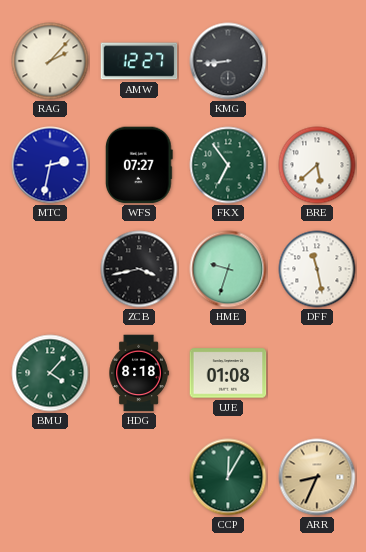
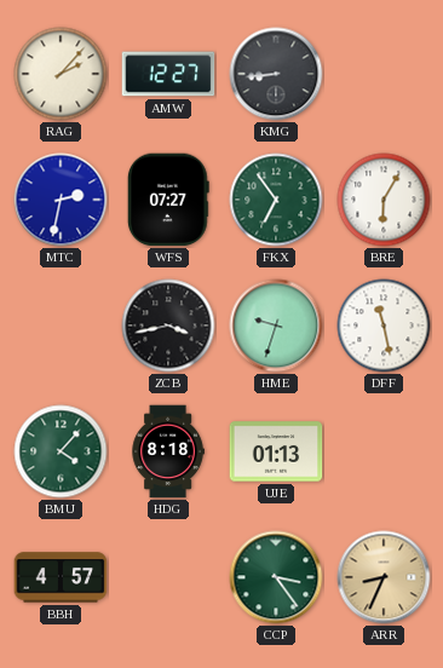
BRE: 5:38 -> 6:05
UJE: 01:08 -> 01:13
BBH: none -> 4:57
CCP: 12:05 -> 3:24
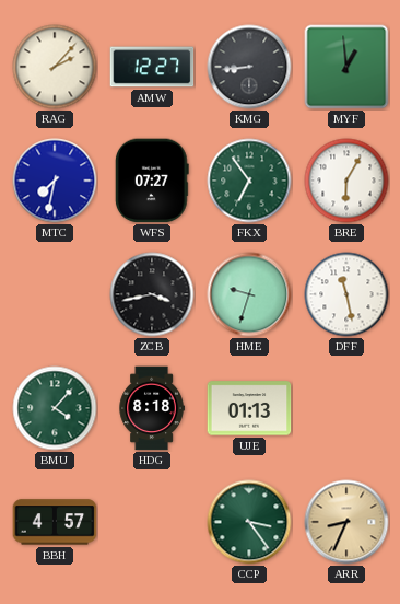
MYF: none -> 12:59
MTC: 2:32 -> 7:32
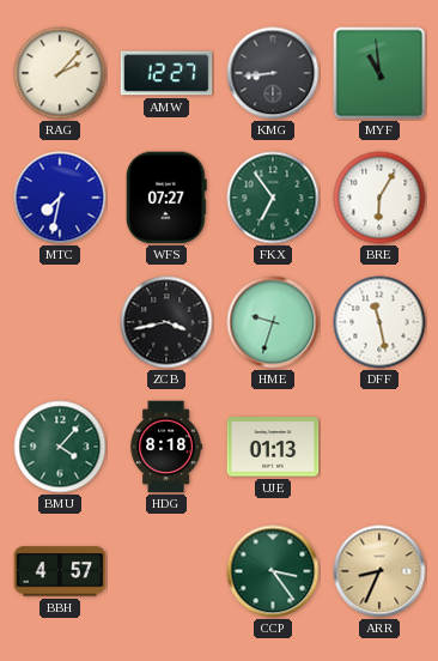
MYF: 12:59 -> 10:59
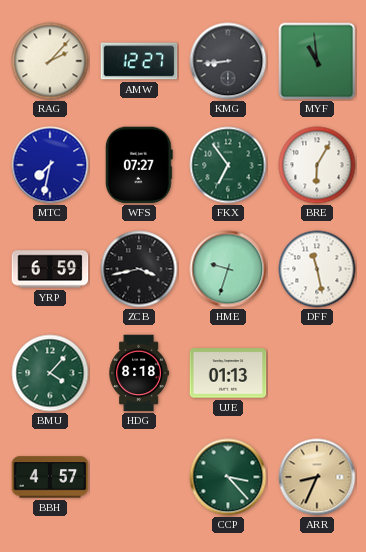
YRP: none -> 6:59
CCP: 3:24 -> 3:23
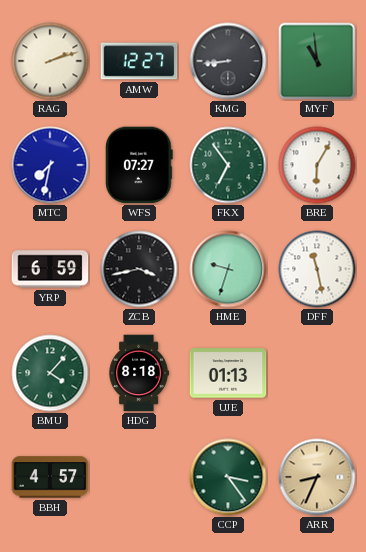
RAG: 2:07 -> 2:12
CCP: 3:23 -> 3:24
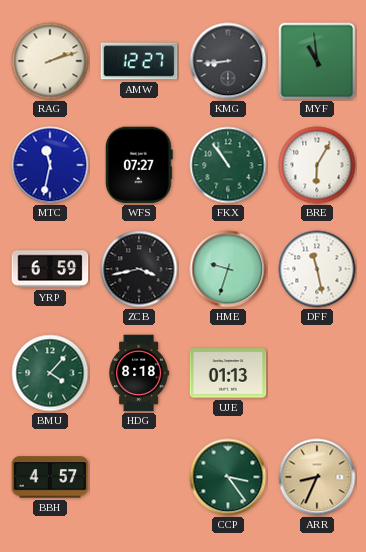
MTC: 7:32 -> 11:32
FKX: 6:54 -> 10:54
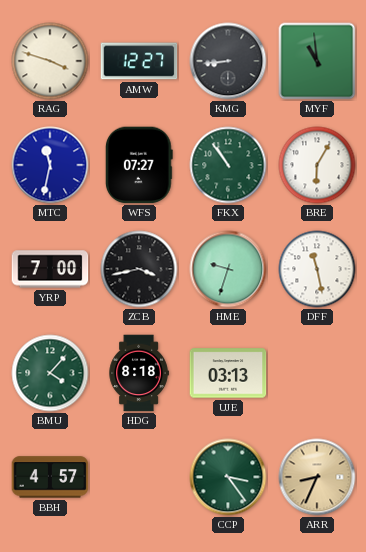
RAG: 2:12 -> 3:48
YRP: 6:59 -> 7:00
UJE: 01:13 -> 03:13
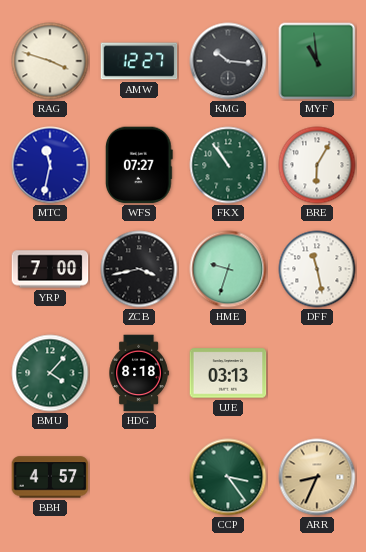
KMG: 8:44 -> 10:16
